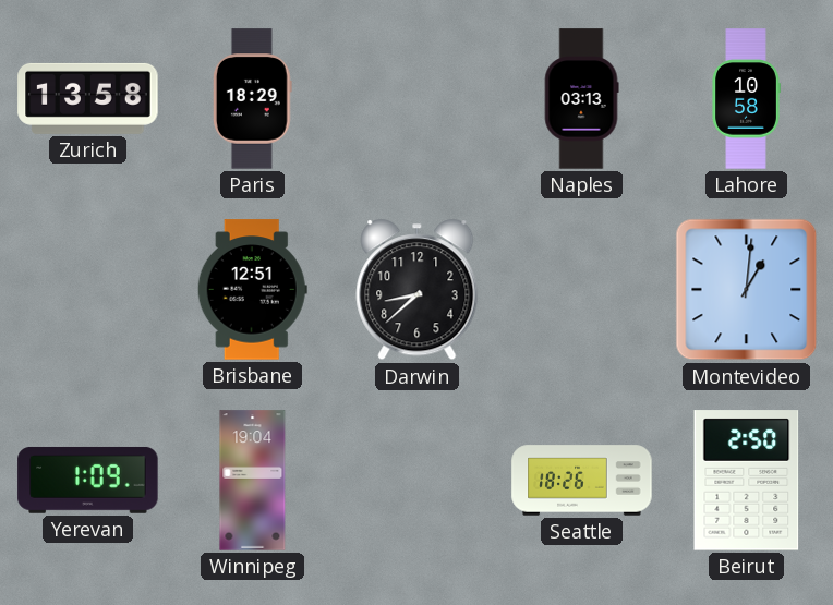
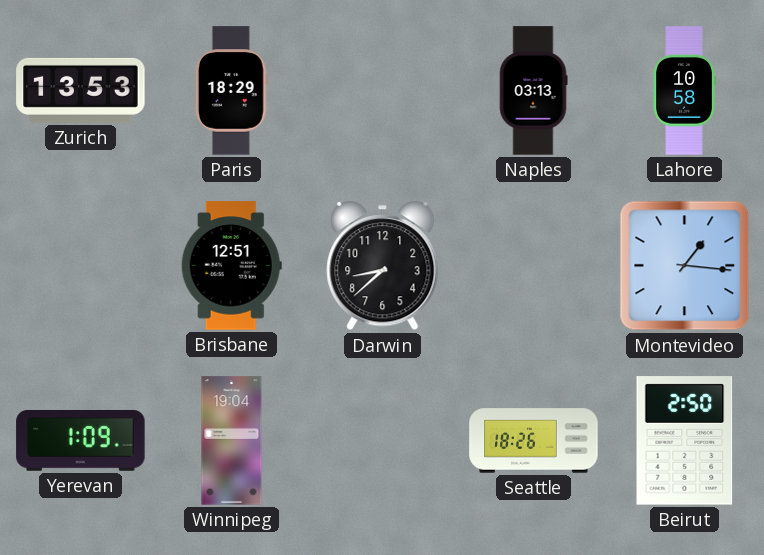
Zurich: 13:58 -> 13:53
Montevideo: 1:01 -> 1:16
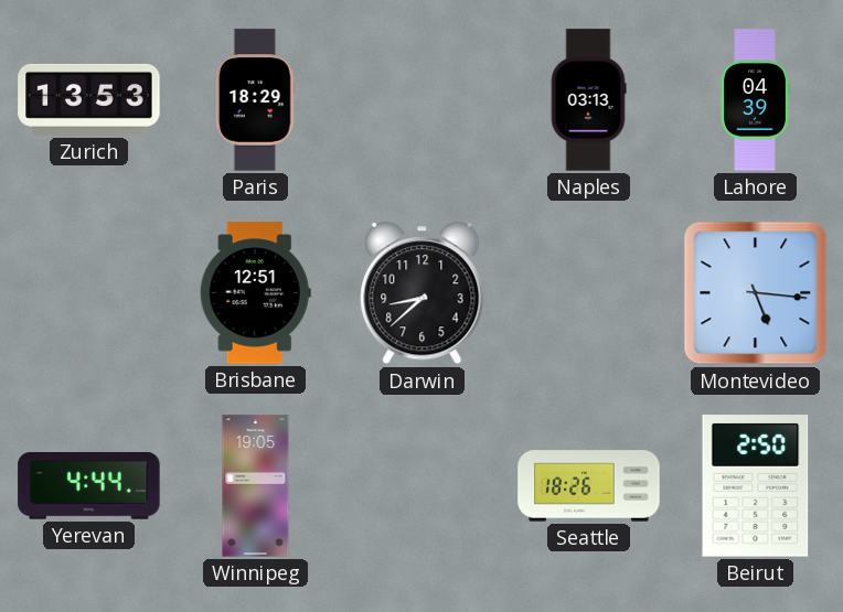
Lahore: 10:58 -> 04:39
Montevideo: 1:16 -> 5:16
Yerevan: 1:09 -> 4:44
Winnipeg: 19:04 -> 19:05
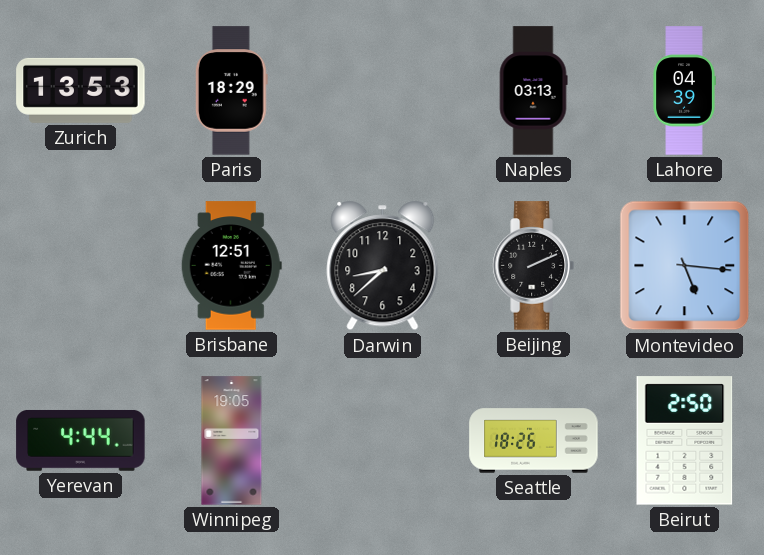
Beijing: none -> 2:11
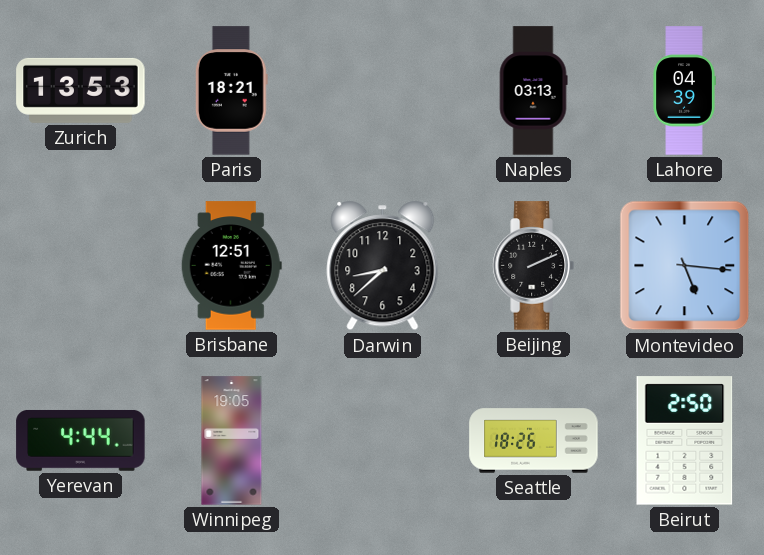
Paris: 18:29 -> 18:21
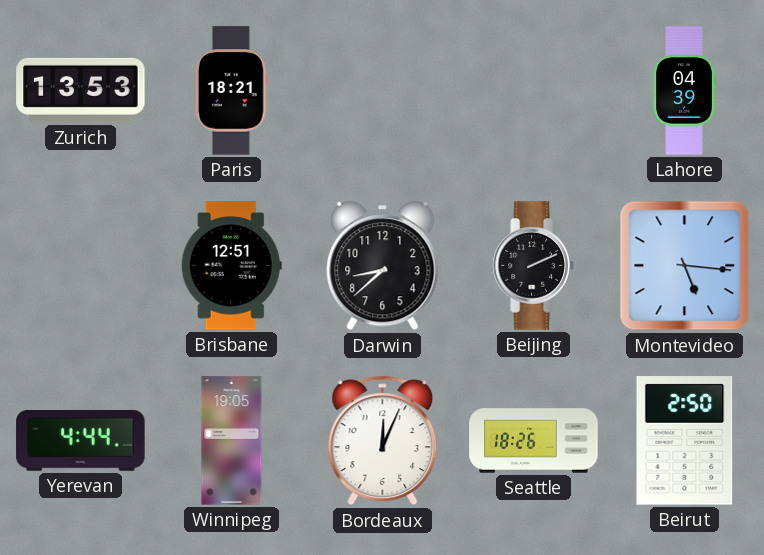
Naples: 03:13 -> none
Bordeaux: none -> 12:04
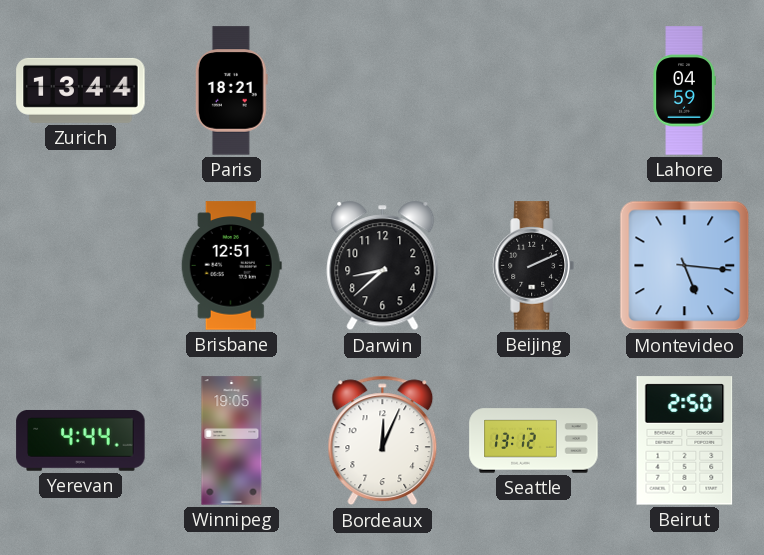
Zurich: 13:53 -> 13:44
Lahore: 04:39 -> 04:59
Seattle: 18:26 -> 13:12
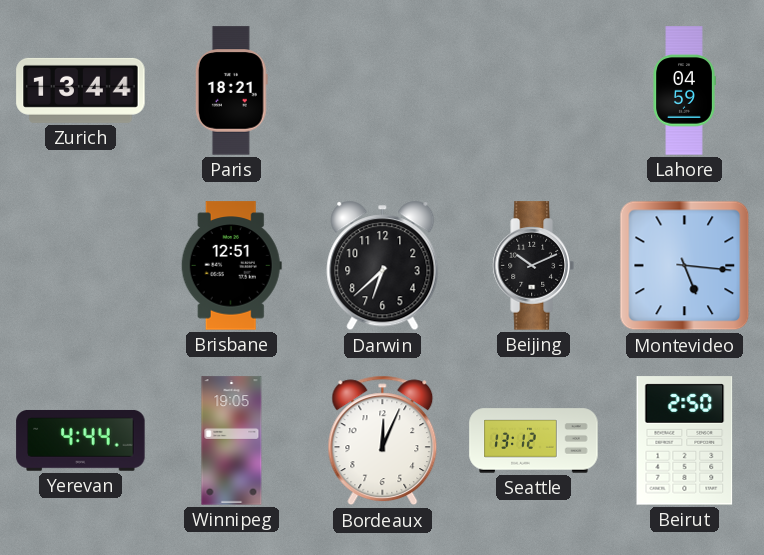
Darwin: 8:38 -> 6:38
Beijing: 2:11 -> 10:11
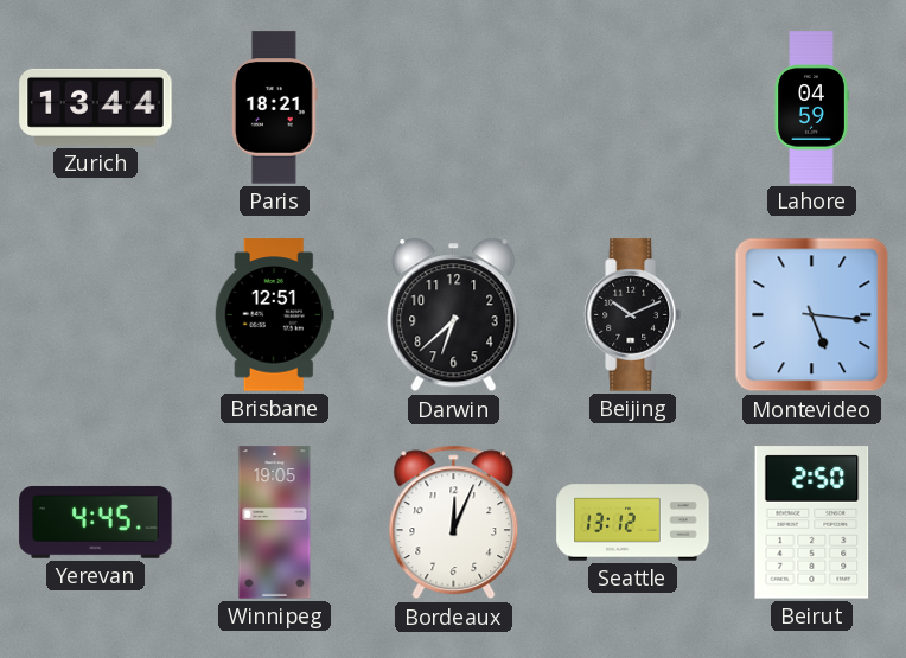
Yerevan: 4:44 -> 4:45
